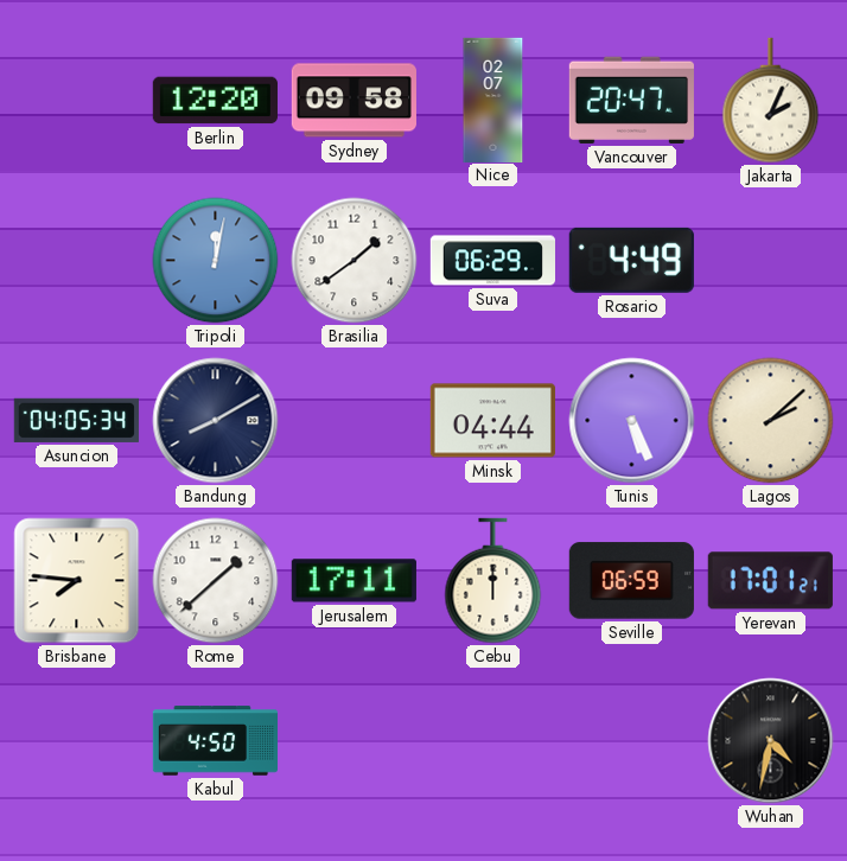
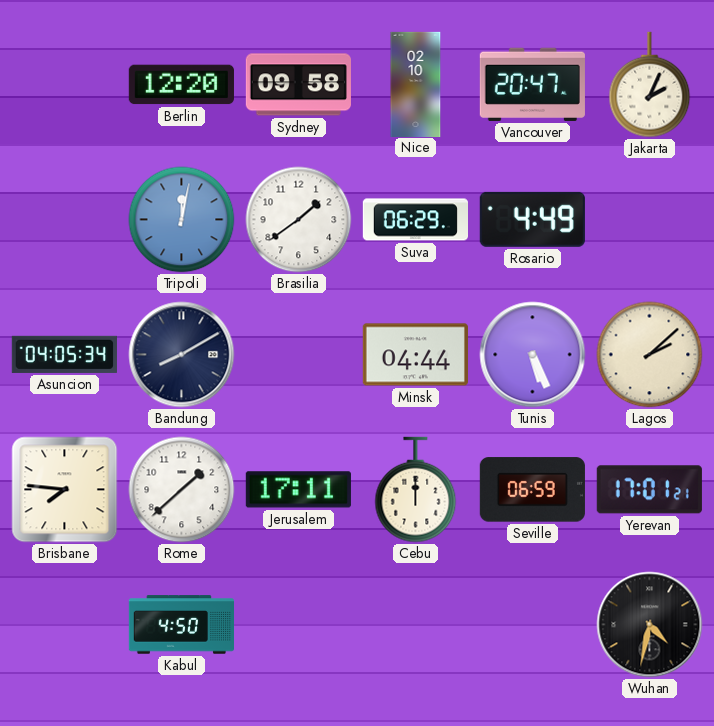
Nice: 02:07 -> 02:10
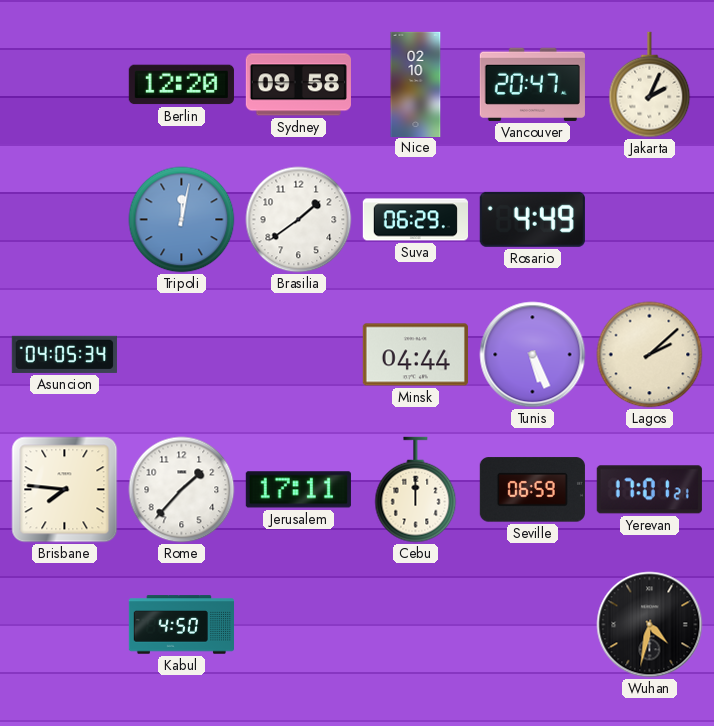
Bandung: 8:10 -> none
Rome: 1:38 -> 1:37
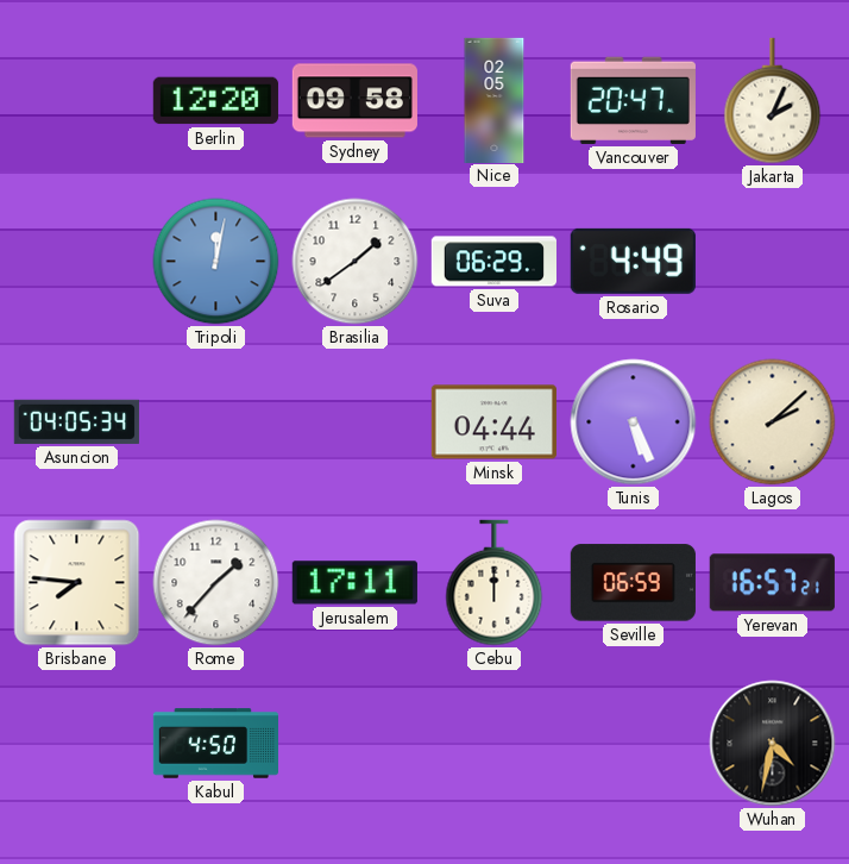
Nice: 02:10 -> 02:05
Yerevan: 17:01 -> 16:57
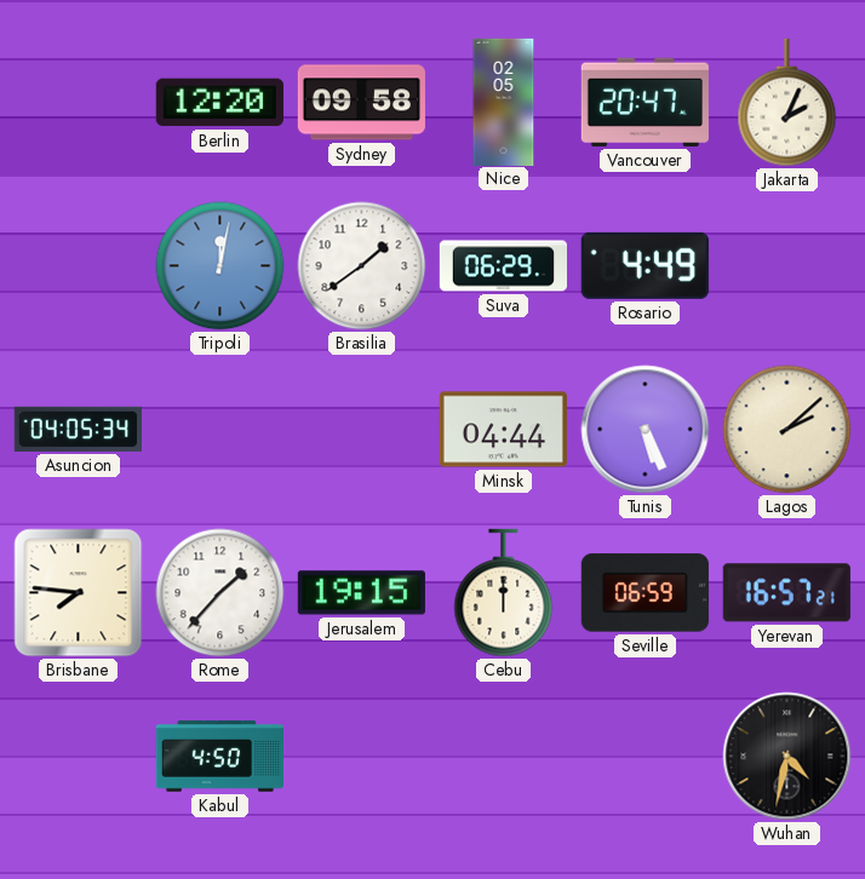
Jerusalem: 17:11 -> 19:15
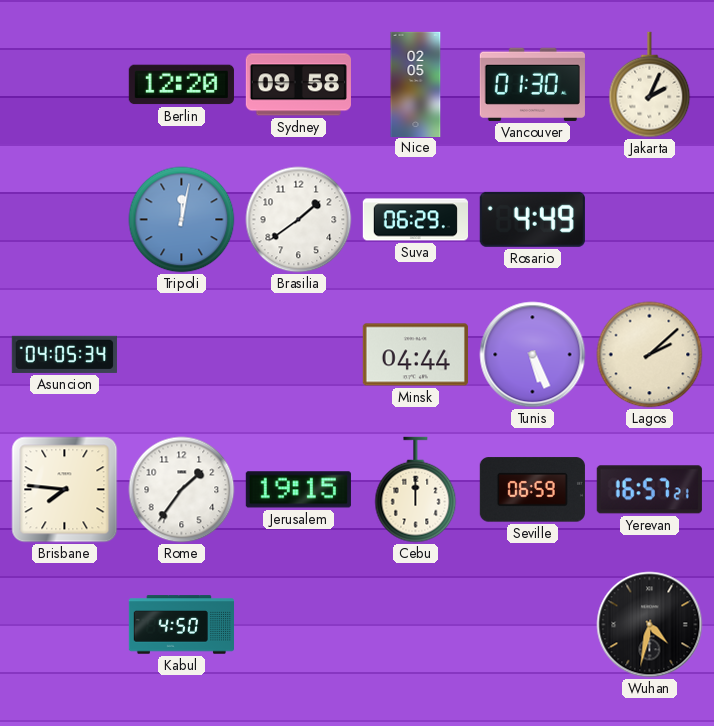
Vancouver: 20:47 -> 01:30
Rome: 1:37 -> 1:36
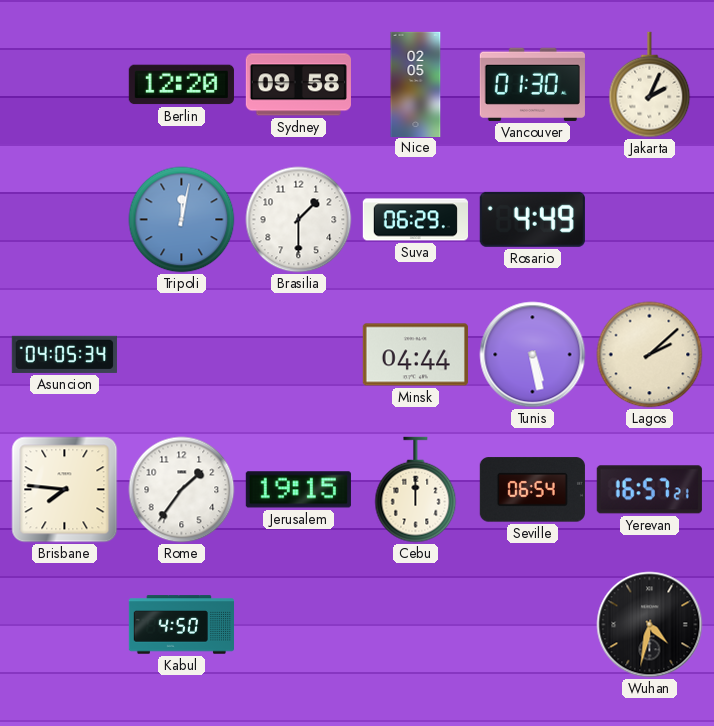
Brasilia: 1:39 -> 1:30
Tunis: 5:26 -> 5:28
Seville: 06:59 -> 06:54
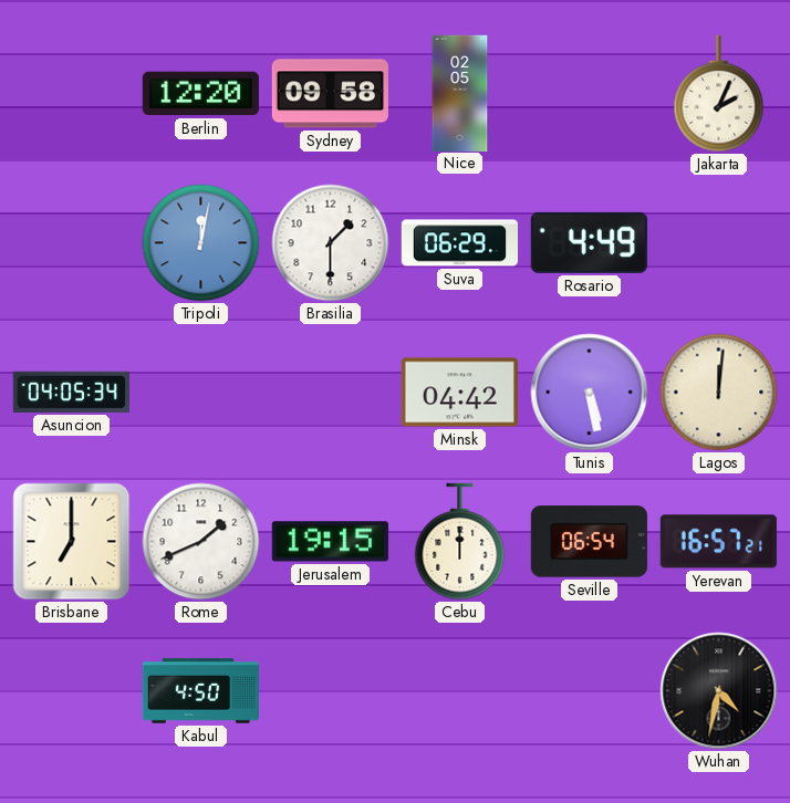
Vancouver: 01:30 -> none
Minsk: 04:44 -> 04:42
Lagos: 2:08 -> 12:01
Brisbane: 7:46 -> 7:00
Rome: 1:36 -> 1:41
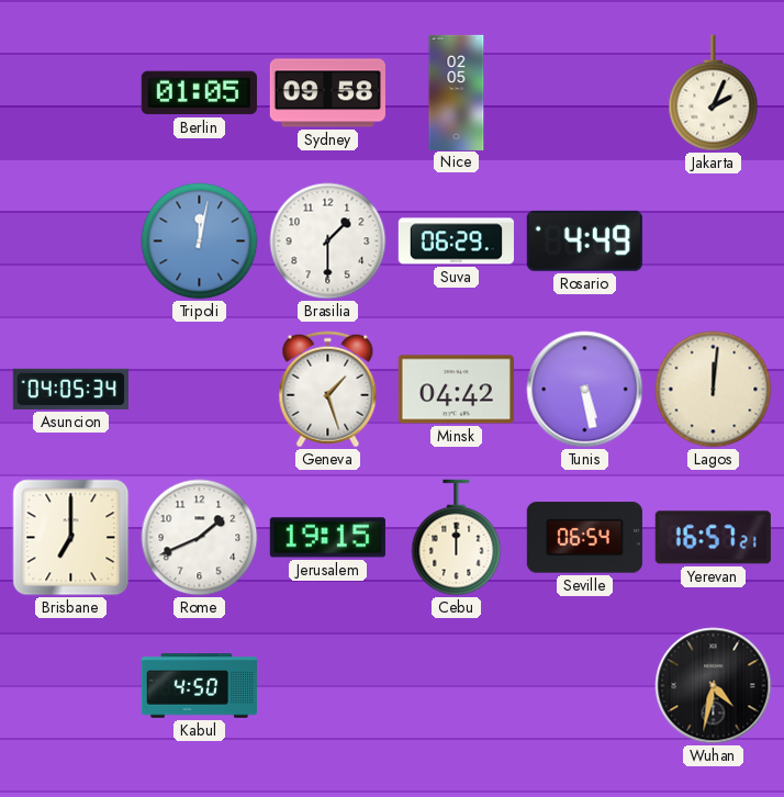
Berlin: 12:20 -> 01:05
Geneva: none -> 1:27
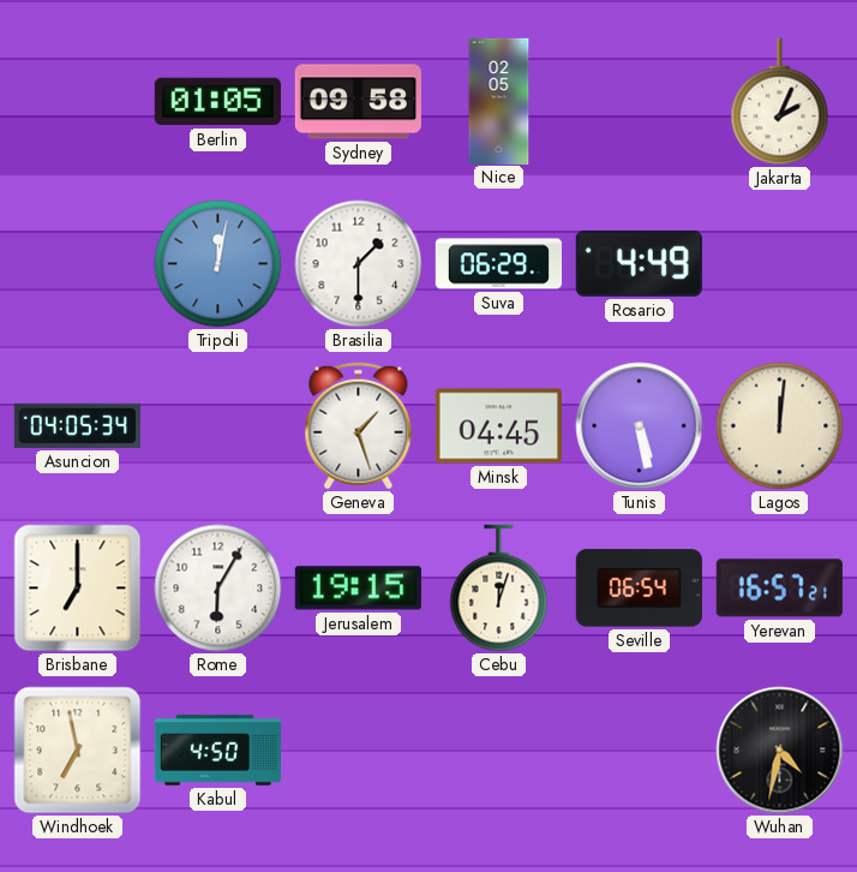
Minsk: 04:42 -> 04:45
Rome: 1:41 -> 6:05
Cebu: 12:00 -> 12:03
Windhoek: none -> 6:58
